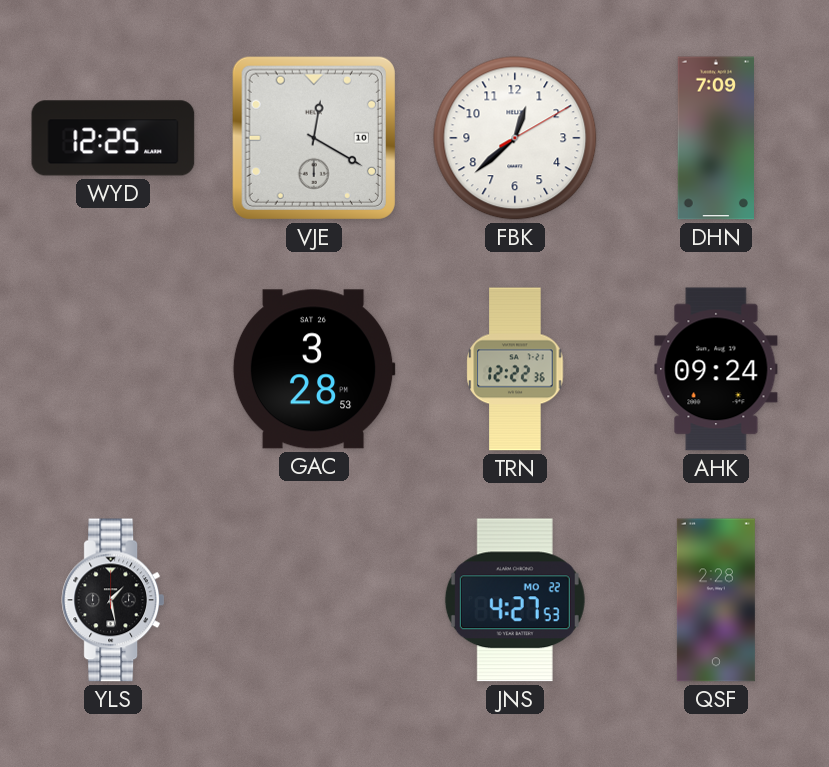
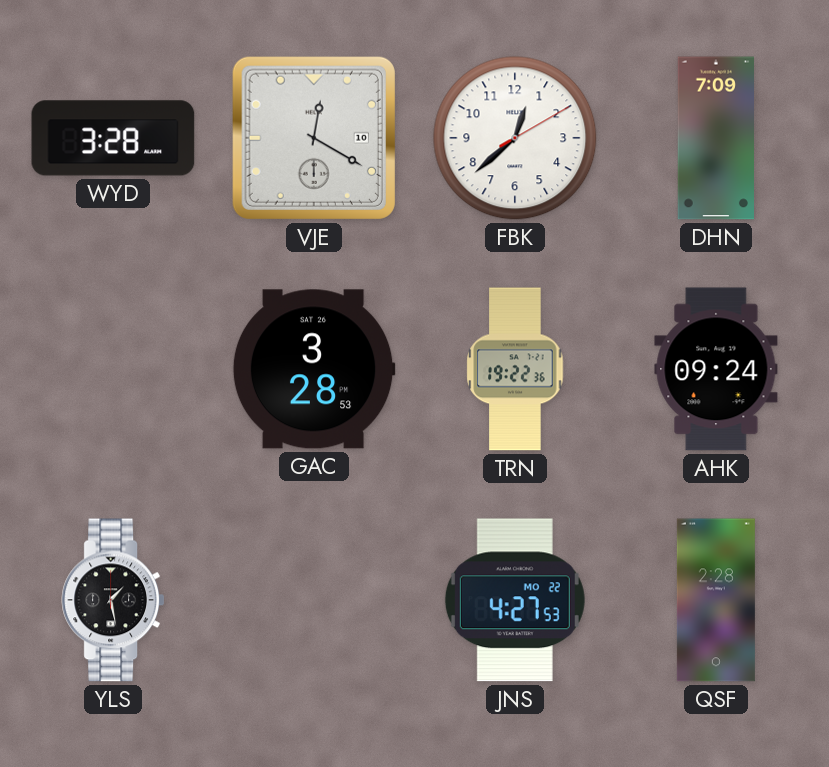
WYD: 12:25 -> 3:28
TRN: 12:22 -> 19:22
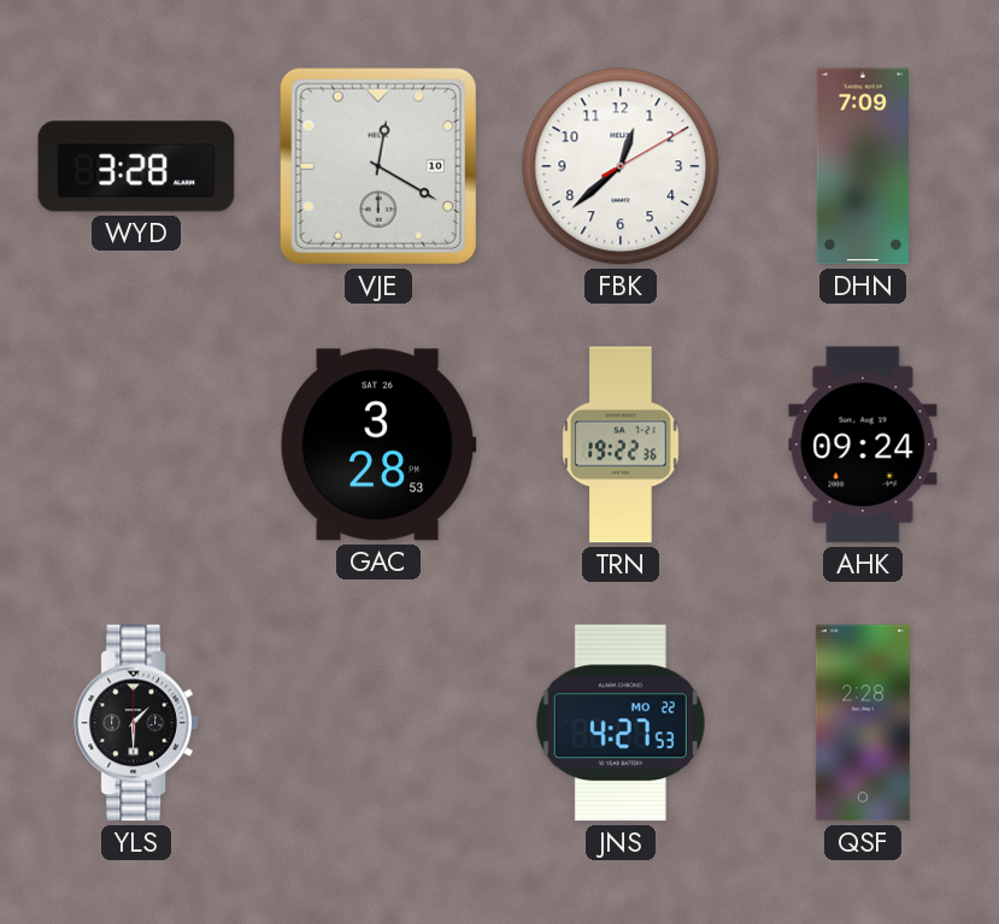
YLS: 1:28 -> 1:30
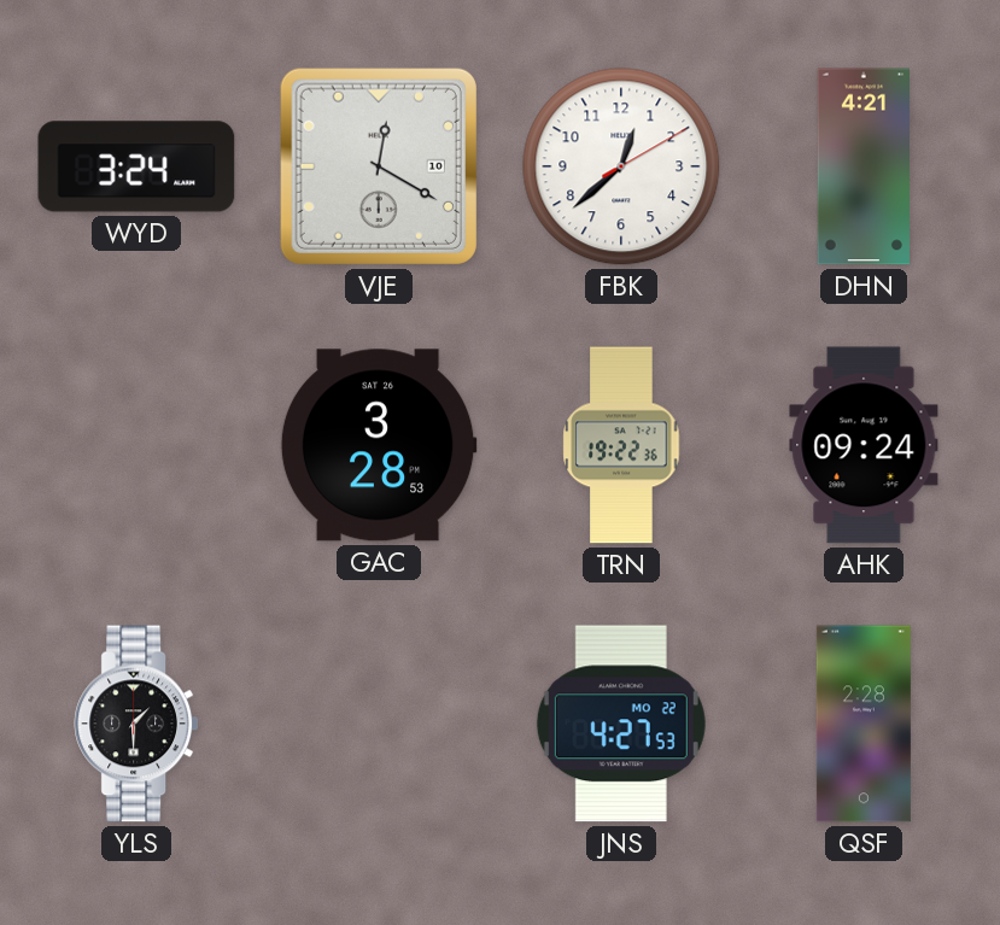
WYD: 3:28 -> 3:24
DHN: 7:09 -> 4:21
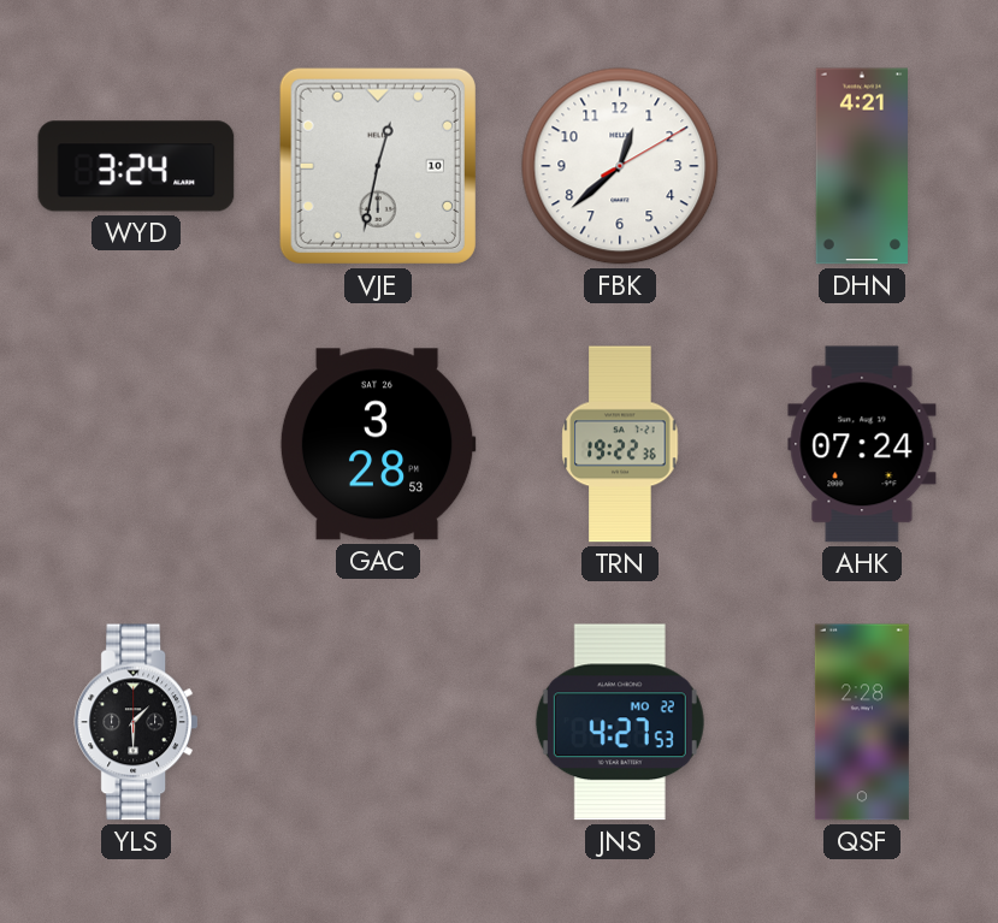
VJE: 12:20 -> 12:32
AHK: 09:24 -> 07:24
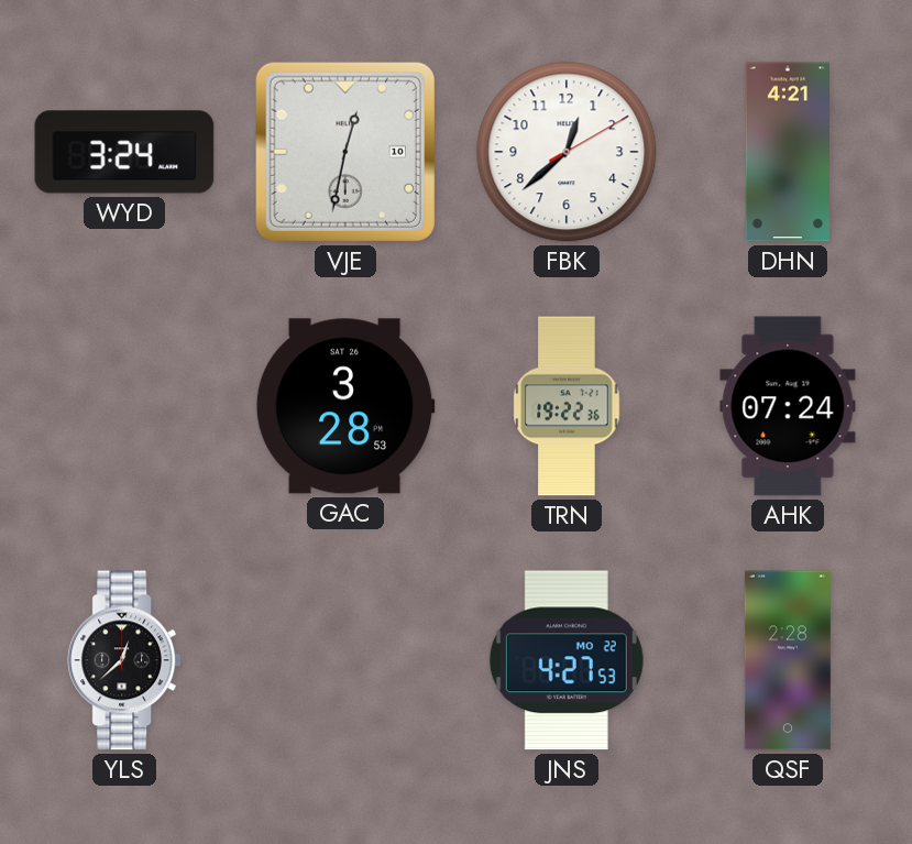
YLS: 1:30 -> 12:38
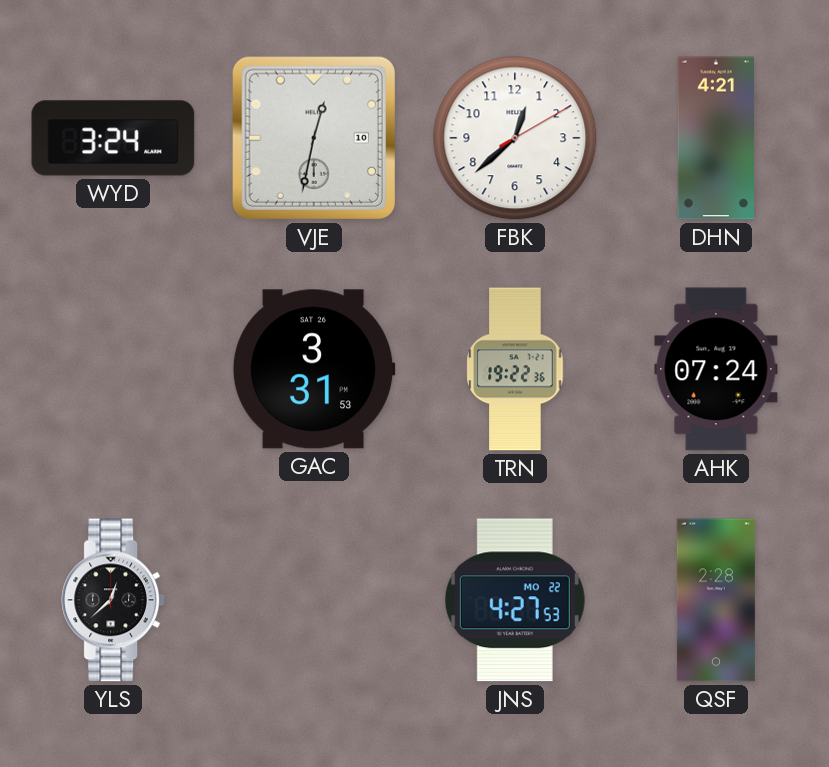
GAC: 3:28 -> 3:31
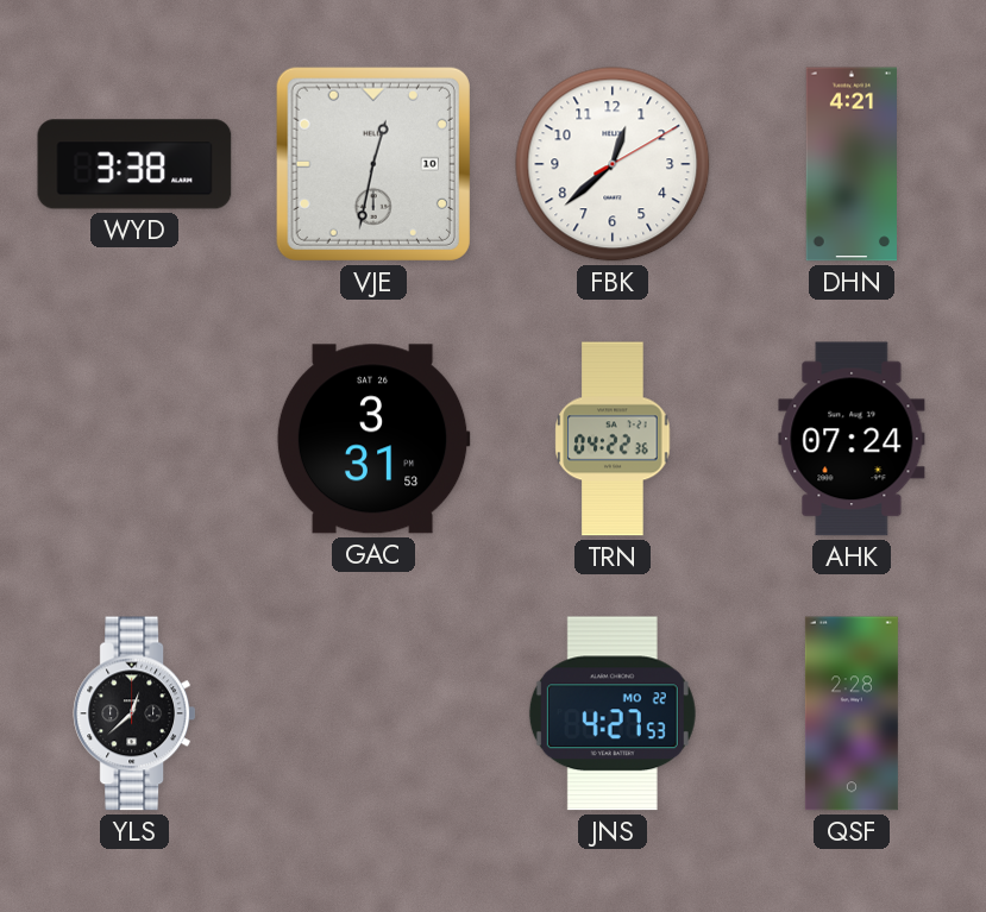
WYD: 3:24 -> 3:38
TRN: 19:22 -> 04:22
